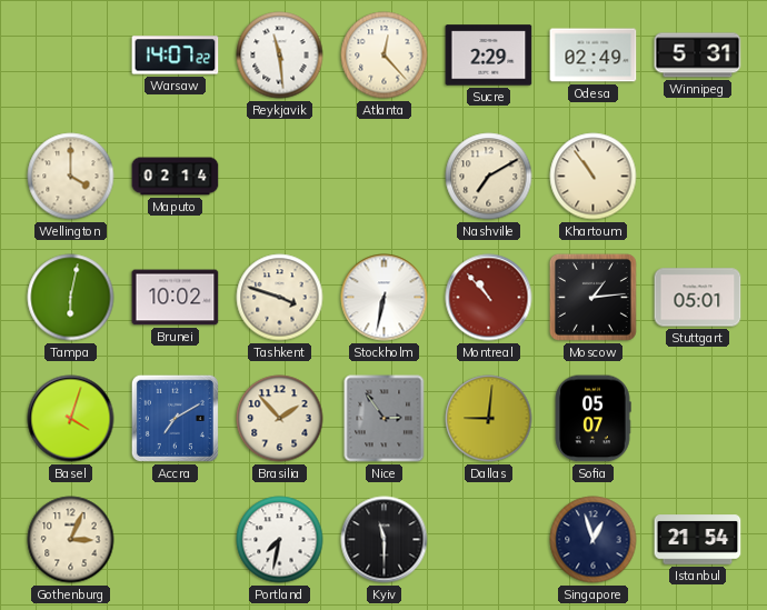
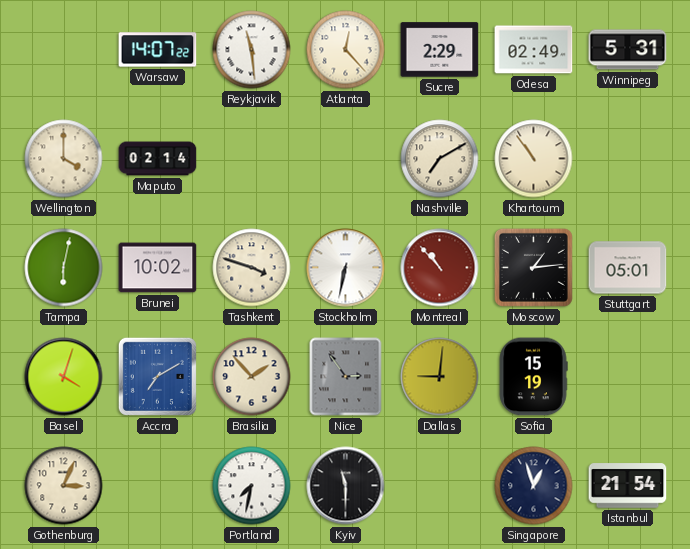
Sofia: 05:07 -> 15:19
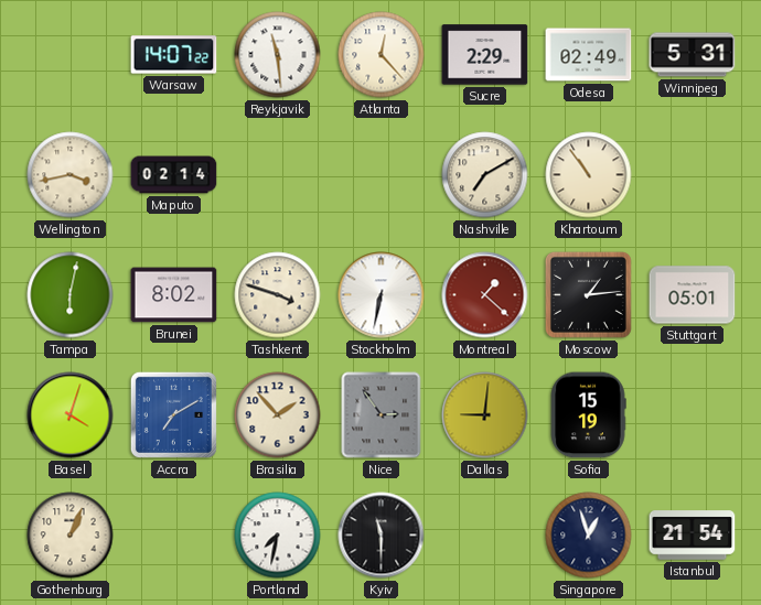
Wellington: 4:00 -> 3:43
Brunei: 10:02 -> 8:02
Montreal: 10:53 -> 1:22
Gothenburg: 3:04 -> 1:04
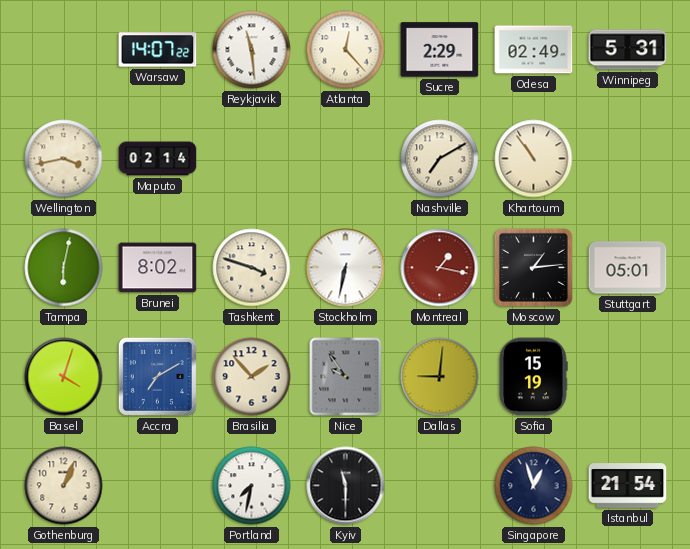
Montreal: 1:22 -> 1:17
Nice: 2:54 -> 9:54
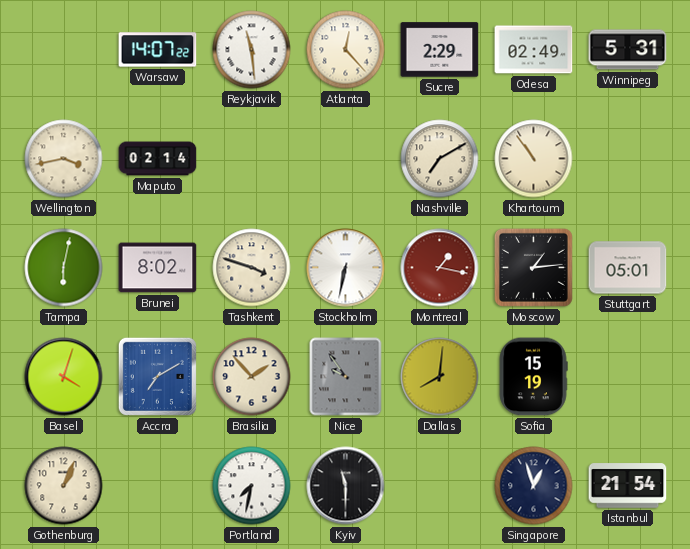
Dallas: 9:01 -> 8:01
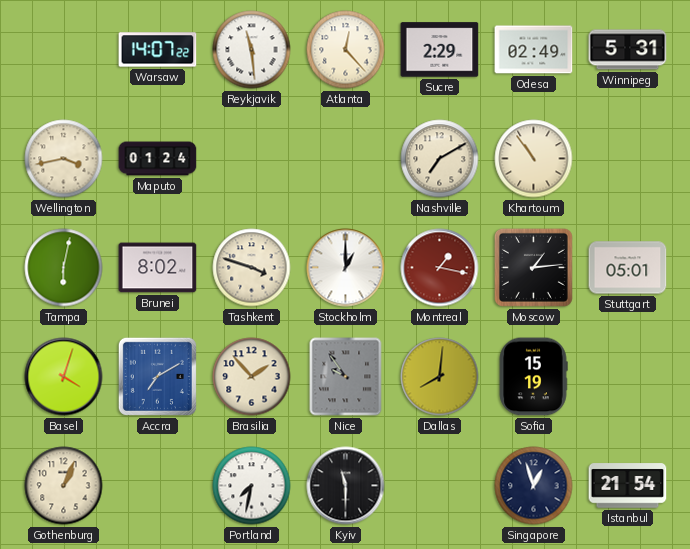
Maputo: 02:14 -> 01:24
Stockholm: 6:32 -> 1:00
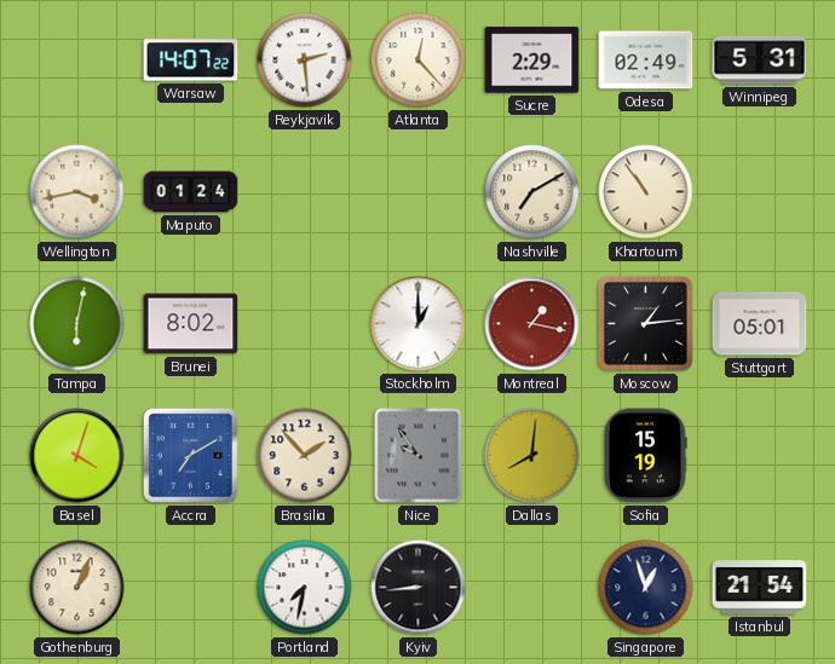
Reykjavik: 11:29 -> 2:29
Tashkent: 3:48 -> none
Kyiv: 11:30 -> 8:44
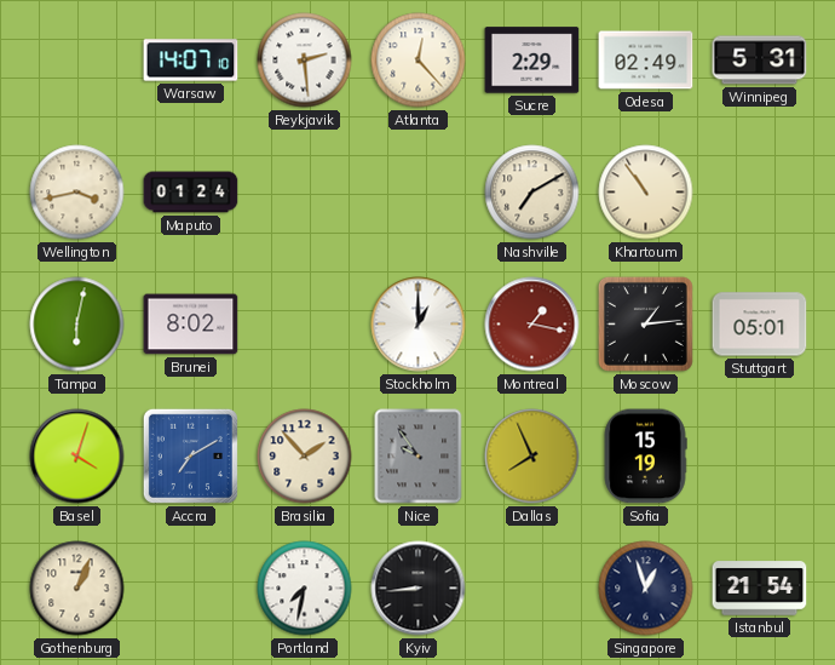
Warsaw: 14:07:22 -> 14:07:10
Dallas: 8:01 -> 7:56
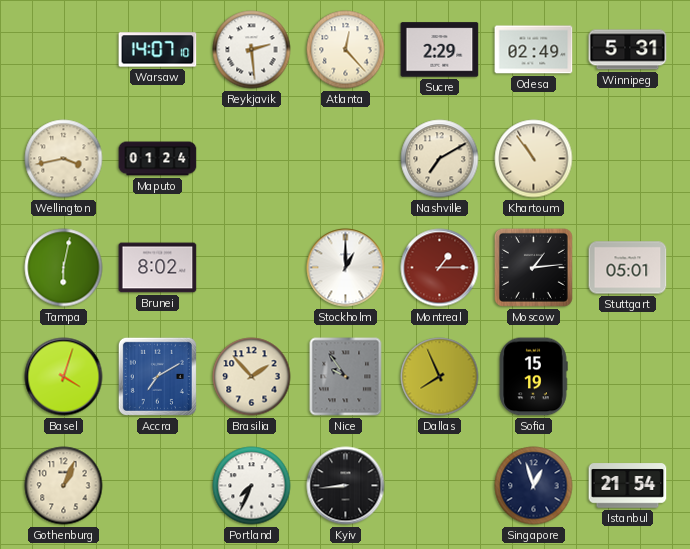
Montreal: 1:17 -> 1:15
Portland: 7:32 -> 7:34
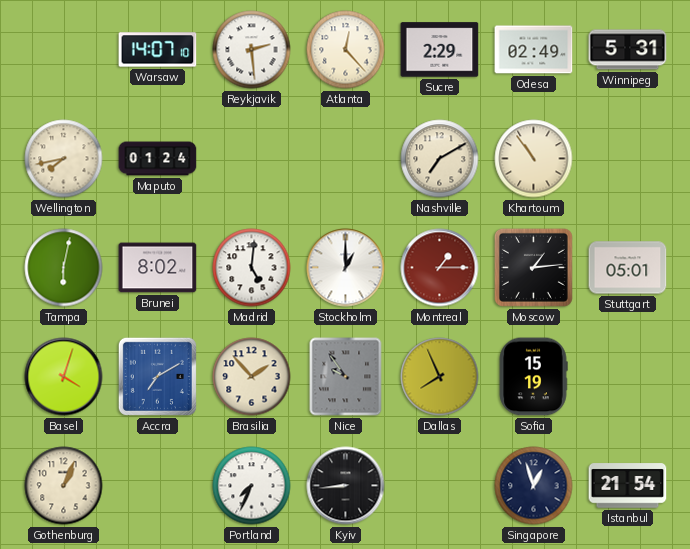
Wellington: 3:43 -> 7:43
Madrid: none -> 5:01
